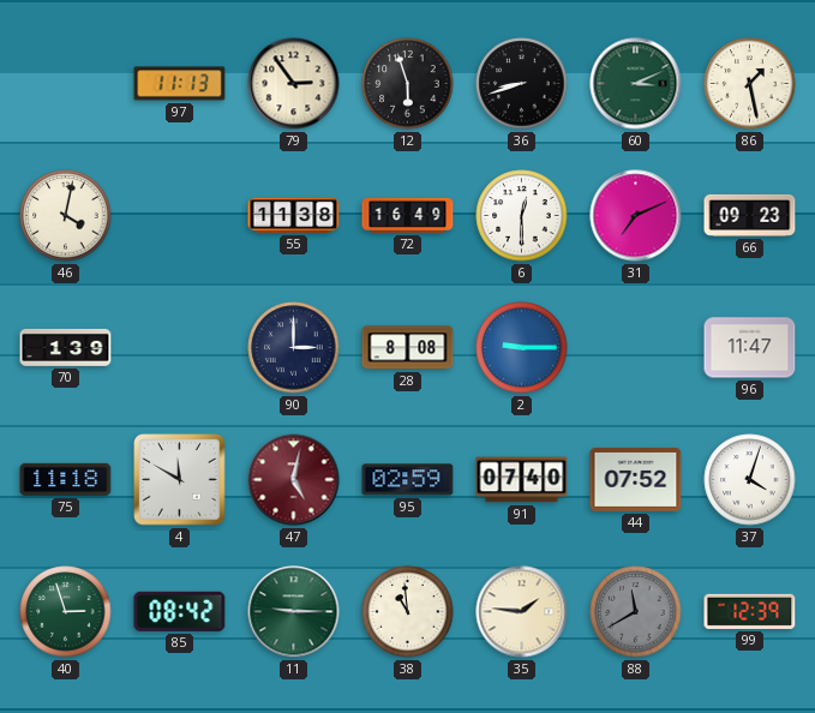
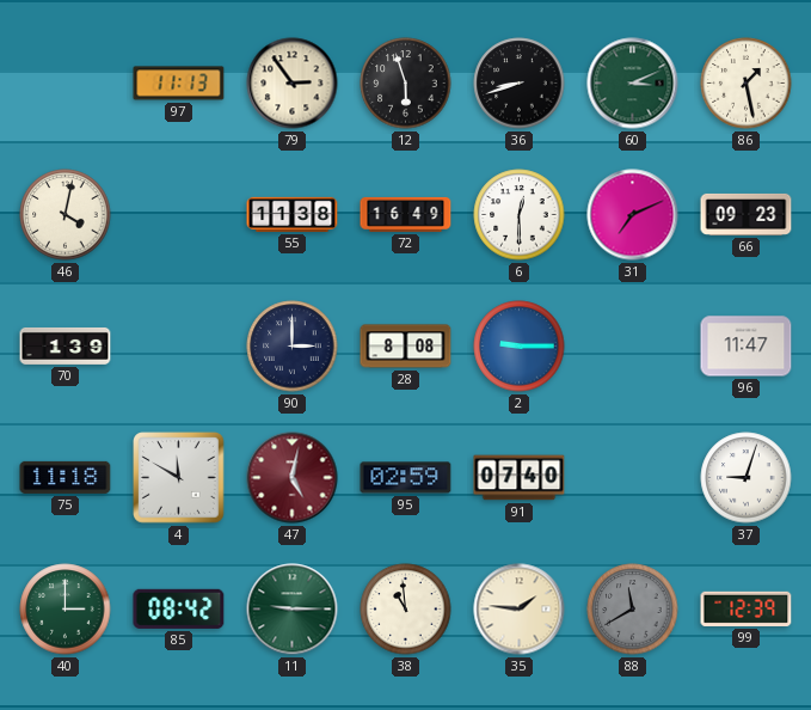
44: 07:52 -> none
37: 4:03 -> 9:03
40: 2:57 -> 3:00
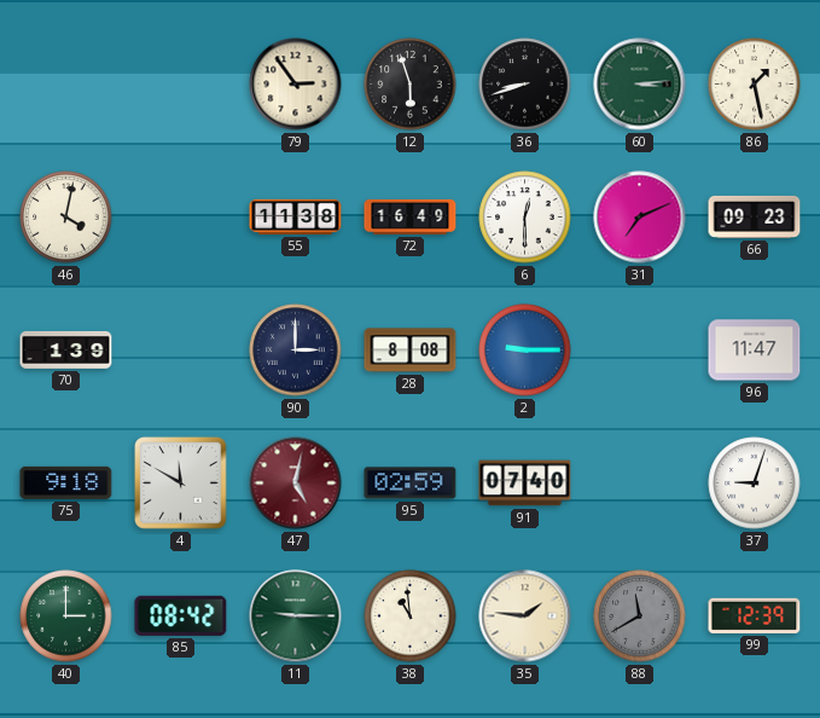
97: 11:13 -> none
60: 3:11 -> 3:14
75: 11:18 -> 9:18
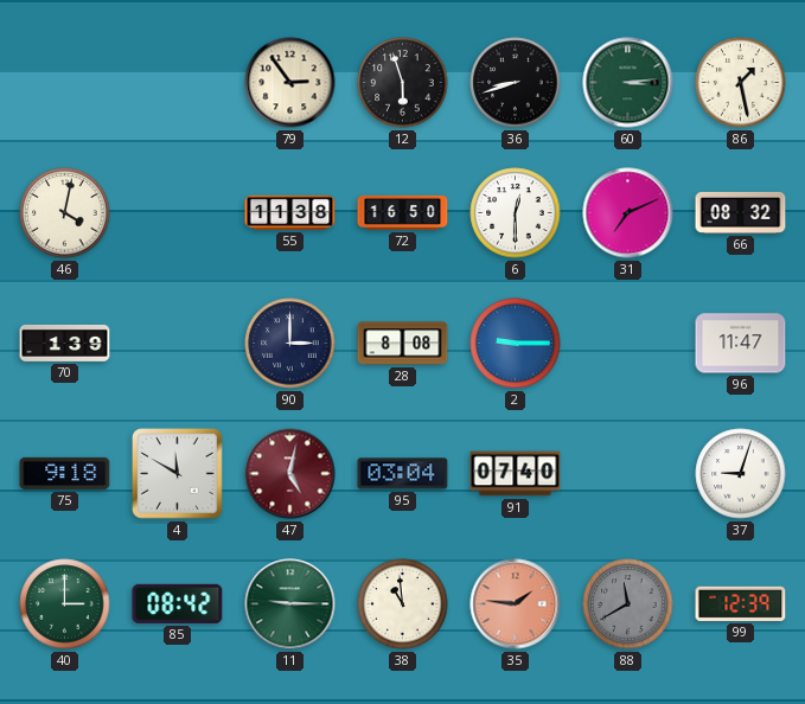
72: 16:49 -> 16:50
66: 09:23 -> 08:32
95: 02:59 -> 03:04
35 dial: cream -> salmon
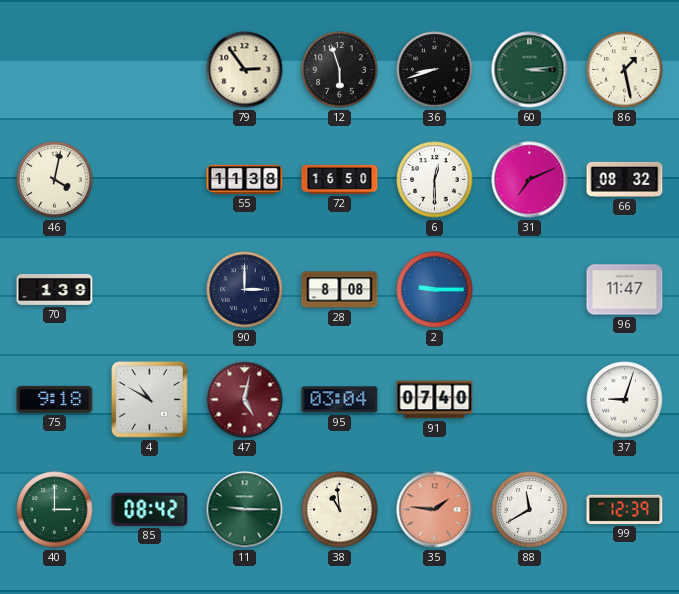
4: 11:50 -> 10:50
88 dial: grey -> white
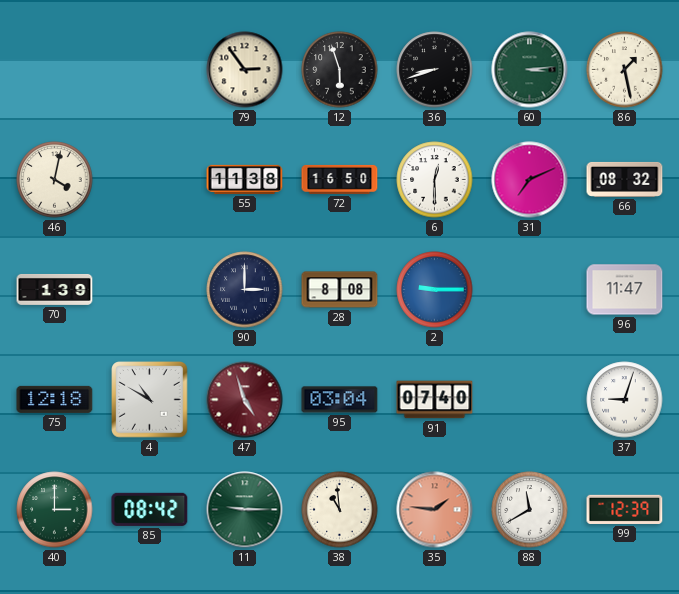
75: 9:18 -> 12:18
47: 5:02 -> 4:57
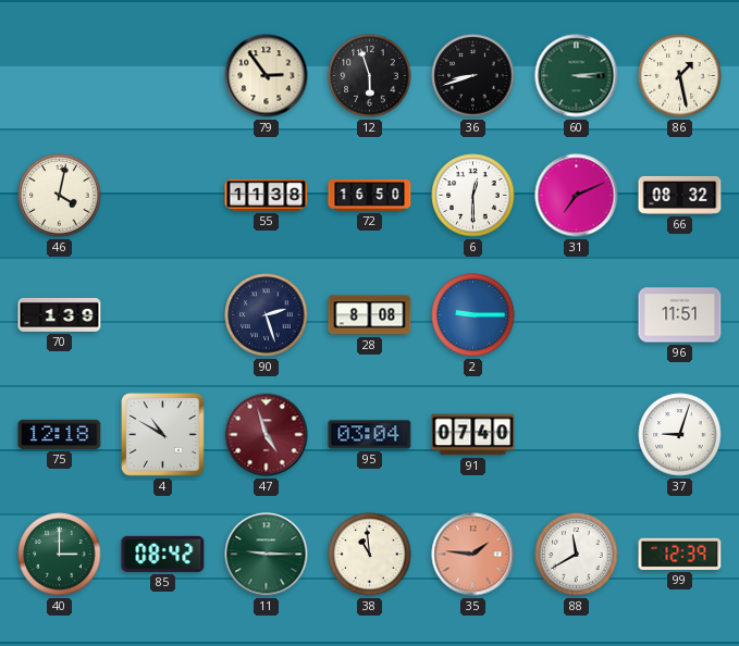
90: 3:00 -> 2:27
96: 11:47 -> 11:51
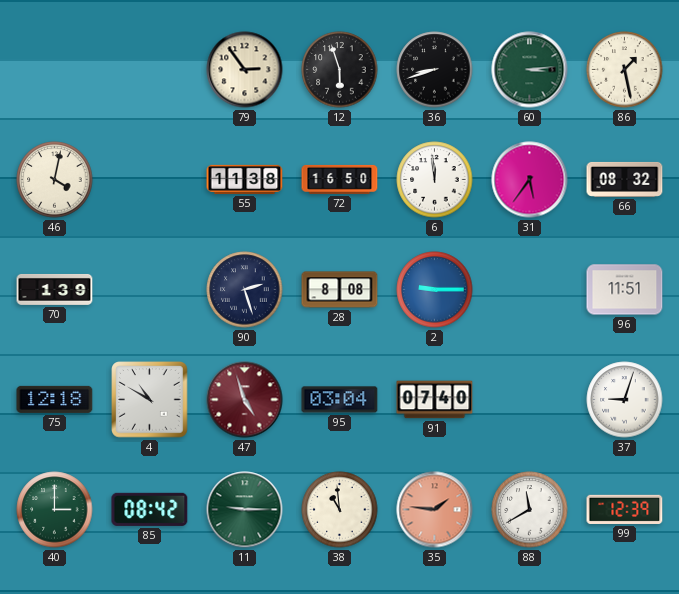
6: 12:30 -> 11:59
31: 7:11 -> 5:36
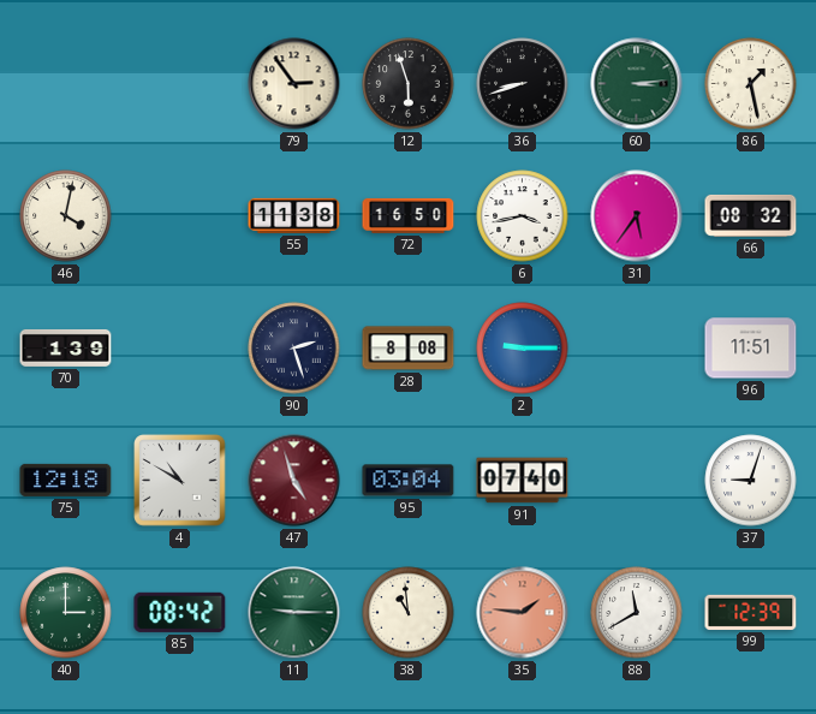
6: 11:59 -> 3:43
